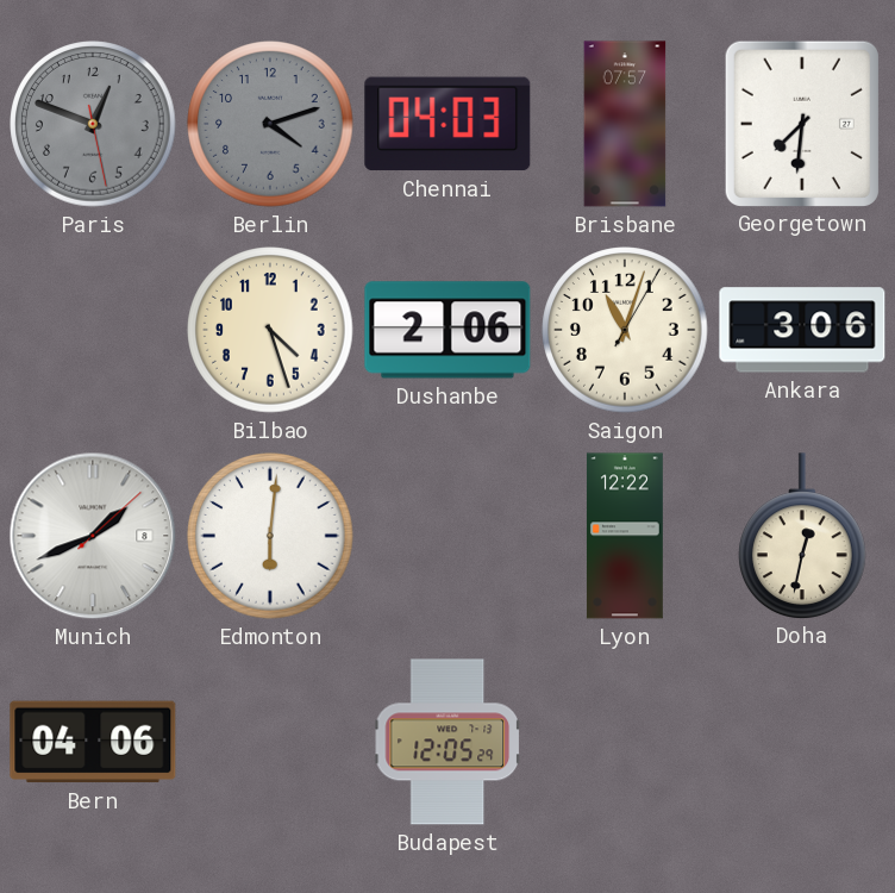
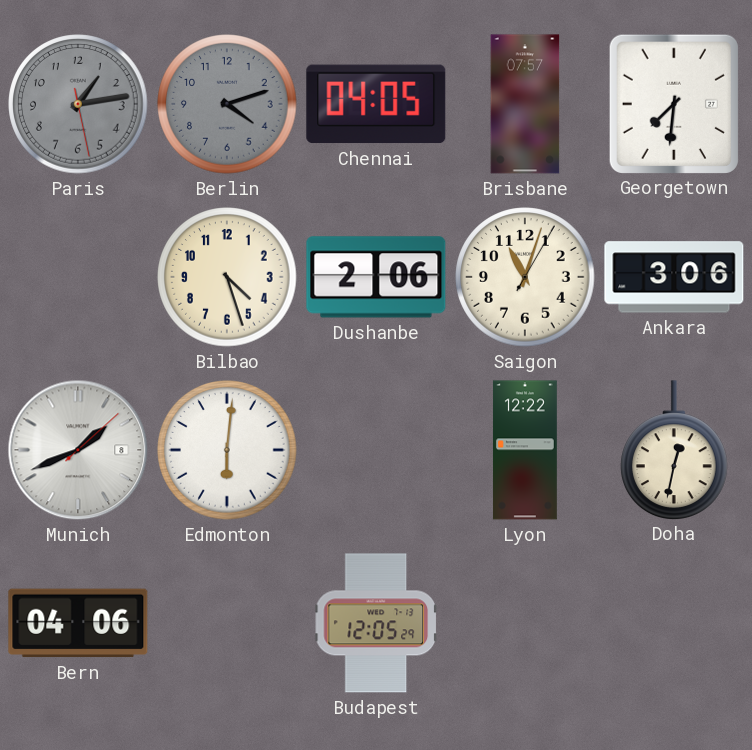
Paris: 12:48 -> 1:13
Chennai: 04:03 -> 04:05
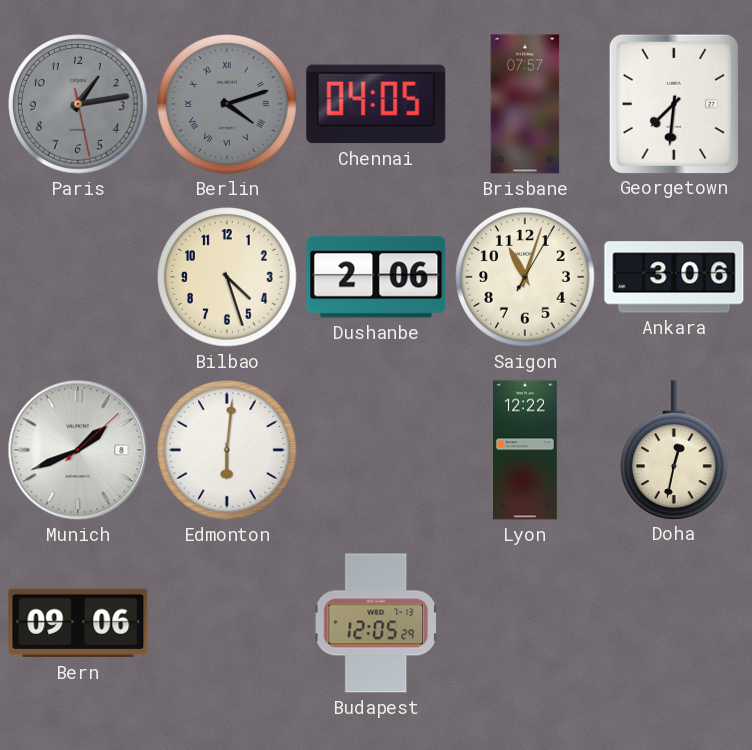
Berlin numerals: Arabic -> Roman
Bern: 04:06 -> 09:06
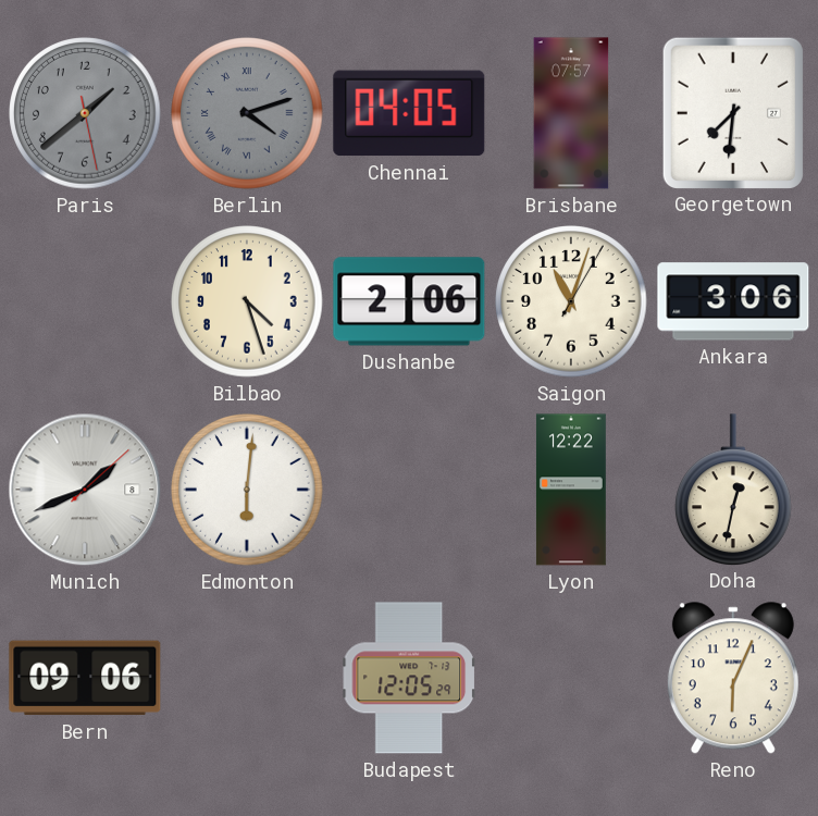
Paris: 1:13 -> 1:38
Reno: none -> 6:04
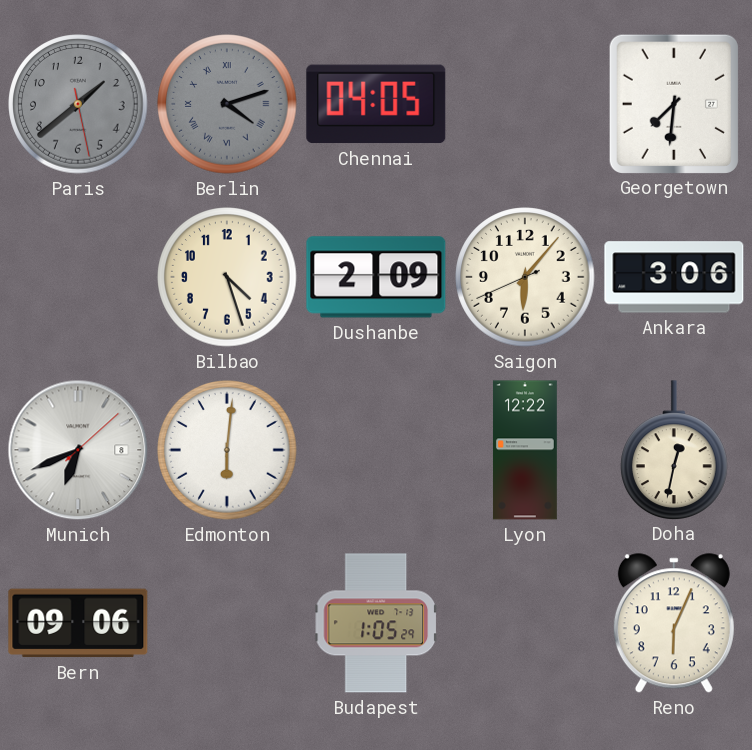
Brisbane: 07:57 -> none
Dushanbe: 2:06 -> 2:09
Saigon: 11:03 -> 6:06
Munich: 1:41 -> 6:41
Budapest: 12:05 -> 1:05
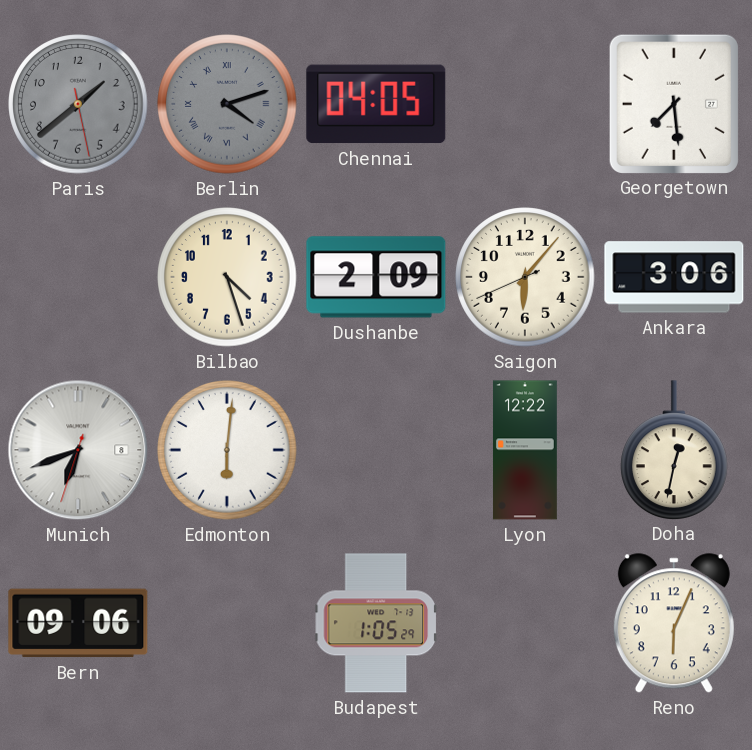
Georgetown: 7:31 -> 7:29
Munich: 6:41:08 -> 6:41:33
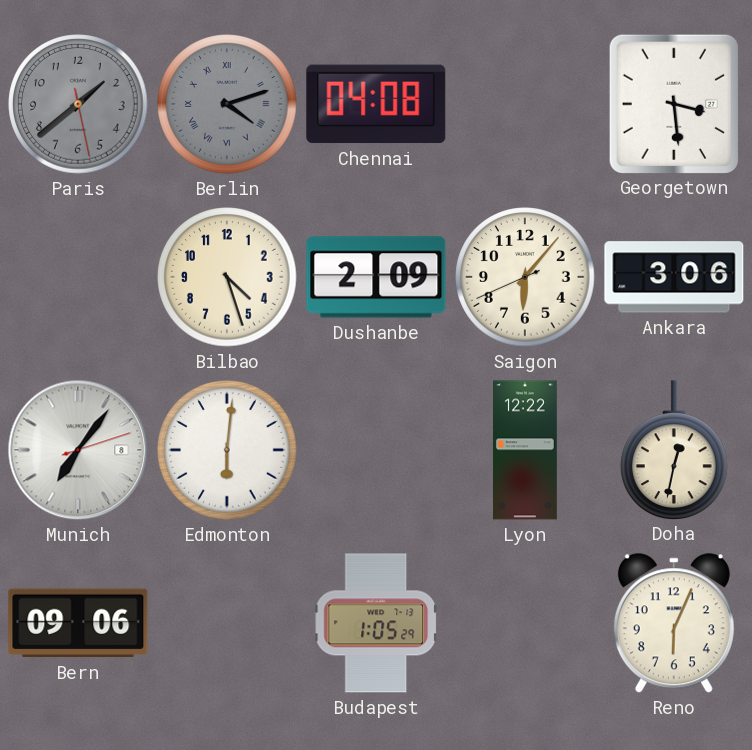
Chennai: 04:05 -> 04:08
Georgetown: 7:29 -> 3:29
Munich: 6:41 -> 7:06
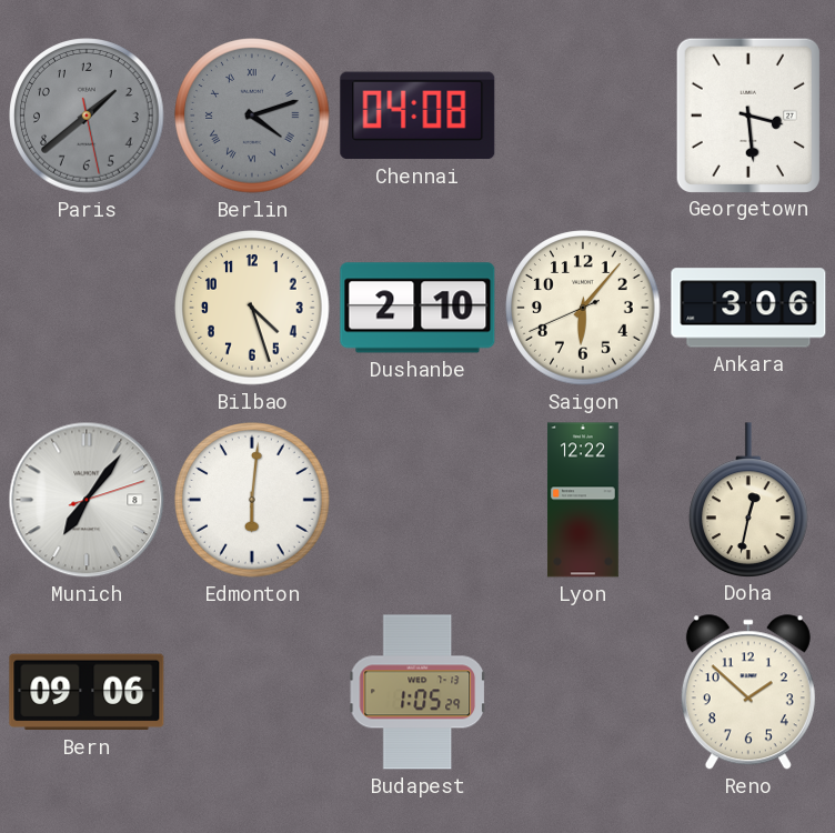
Dushanbe: 2:09 -> 2:10
Reno: 6:04 -> 1:52
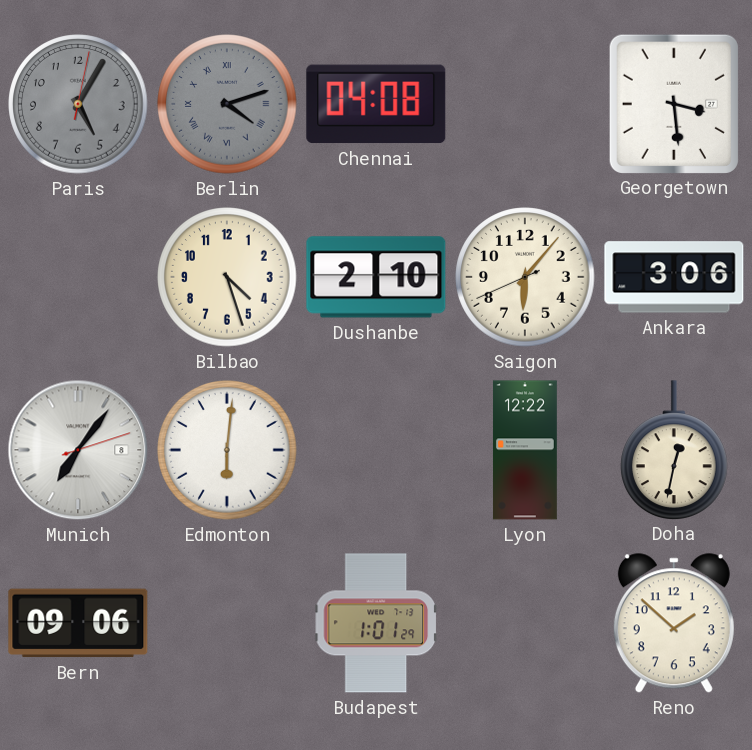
Paris: 1:38 -> 5:05
Budapest: 1:05 -> 1:01
